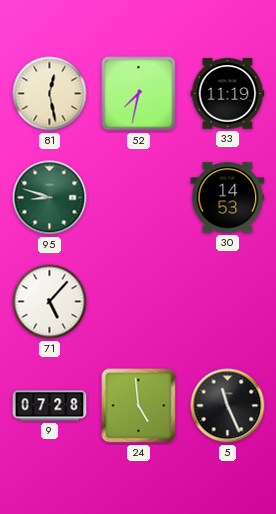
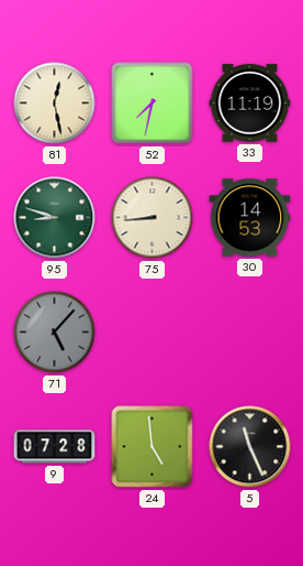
75: none -> 8:44
71 dial: white -> grey
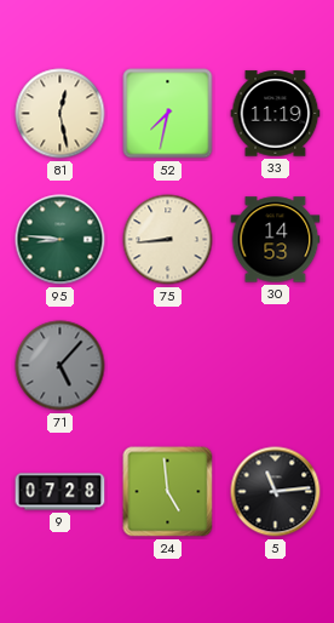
95: 8:48 -> 8:46
5: 11:26 -> 11:14
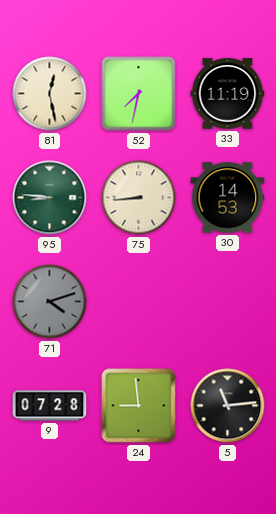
71: 5:07 -> 4:12
24: 4:59 -> 8:59
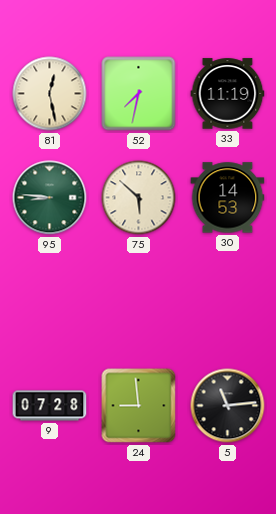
75: 8:44 -> 5:52
71: 4:12 -> none
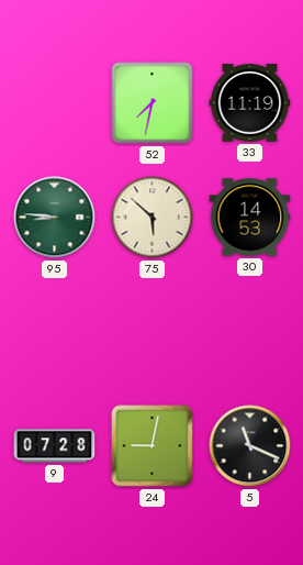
81: 12:28 -> none
24: 8:59 -> 9:02
5: 11:14 -> 11:19
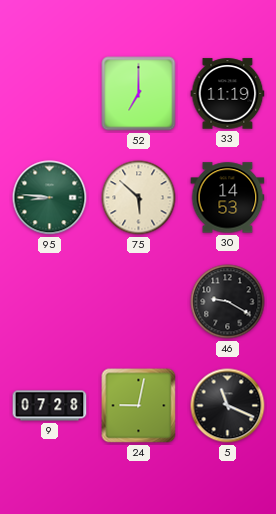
52: 7:32 -> 7:00
46: none -> 9:20
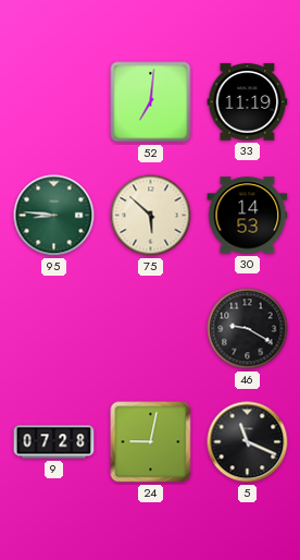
52: 7:00 -> 7:01
